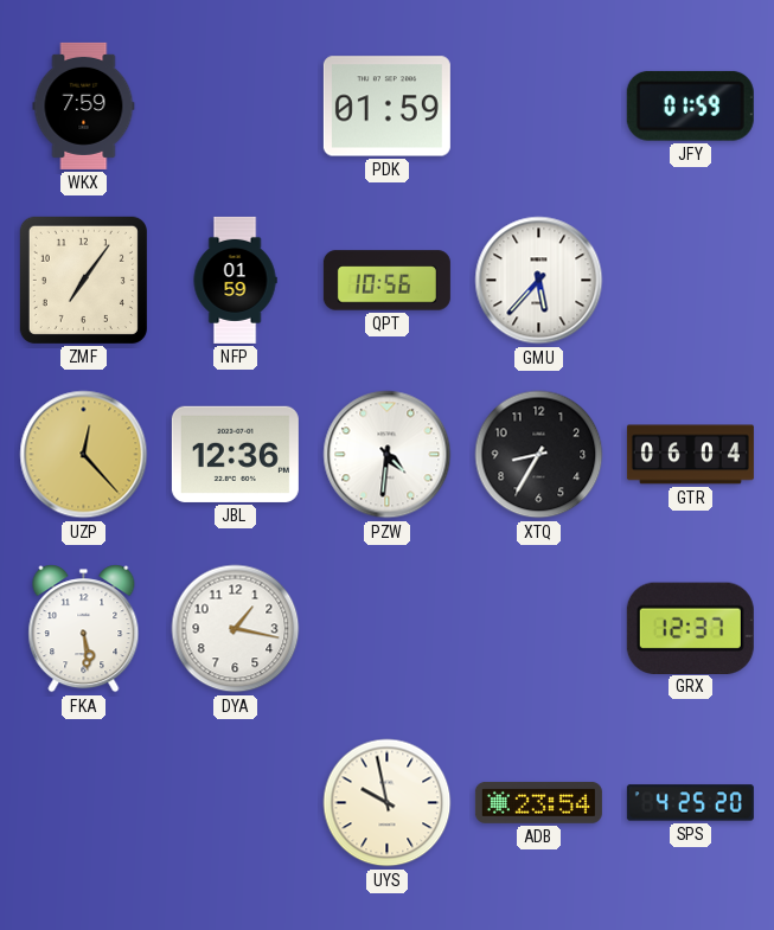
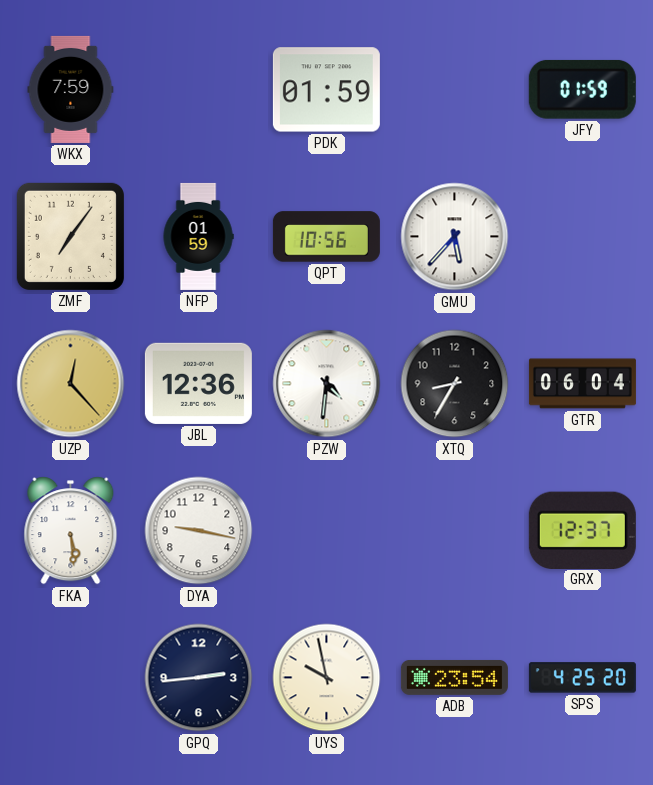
DYA: 1:17 -> 9:17
GPQ: none -> 2:44
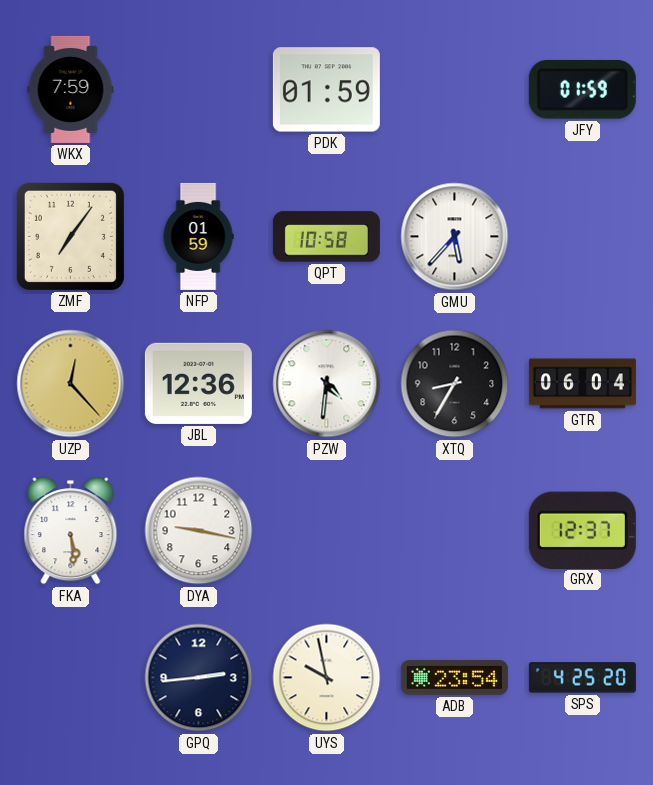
QPT: 10:56 -> 10:58
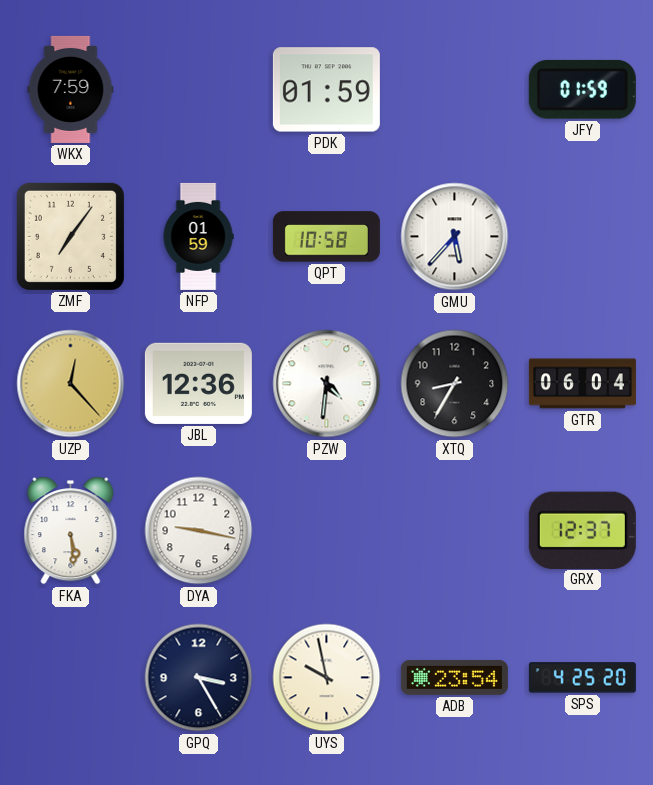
GPQ: 2:44 -> 3:25
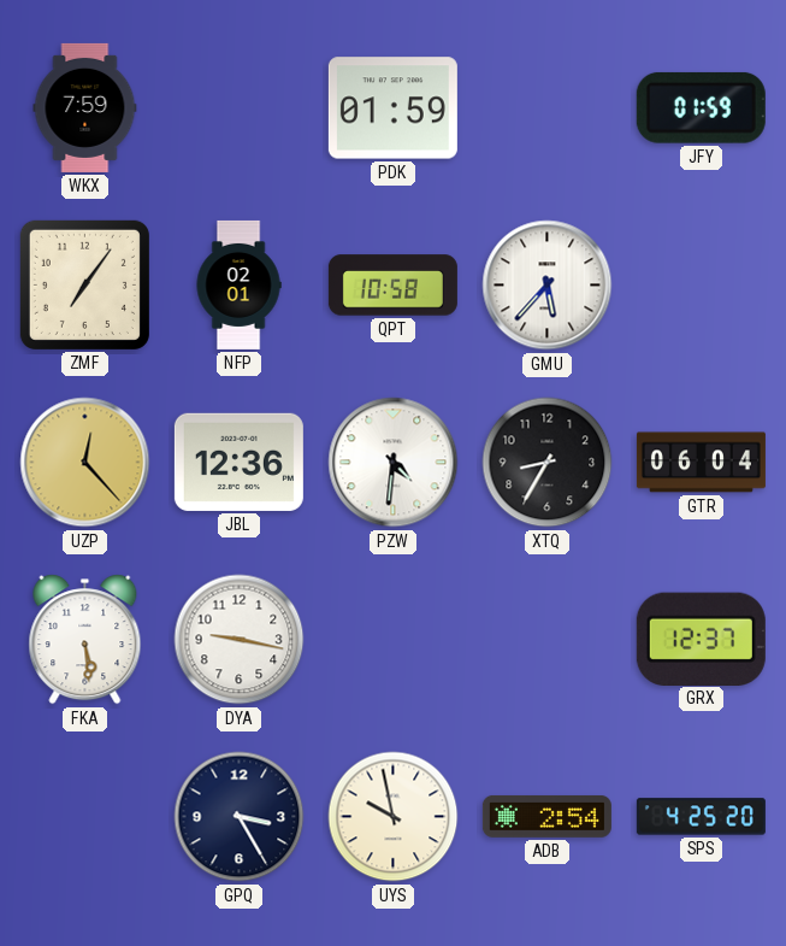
NFP: 01:59 -> 02:01
ADB: 23:54 -> 2:54
